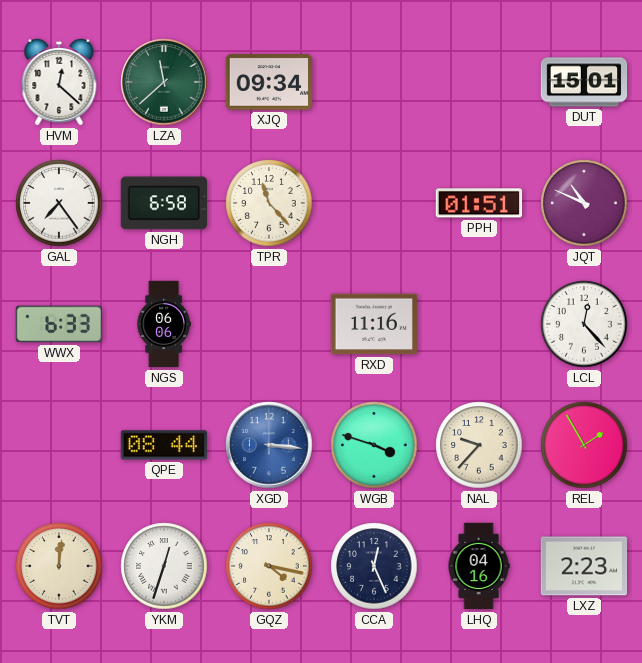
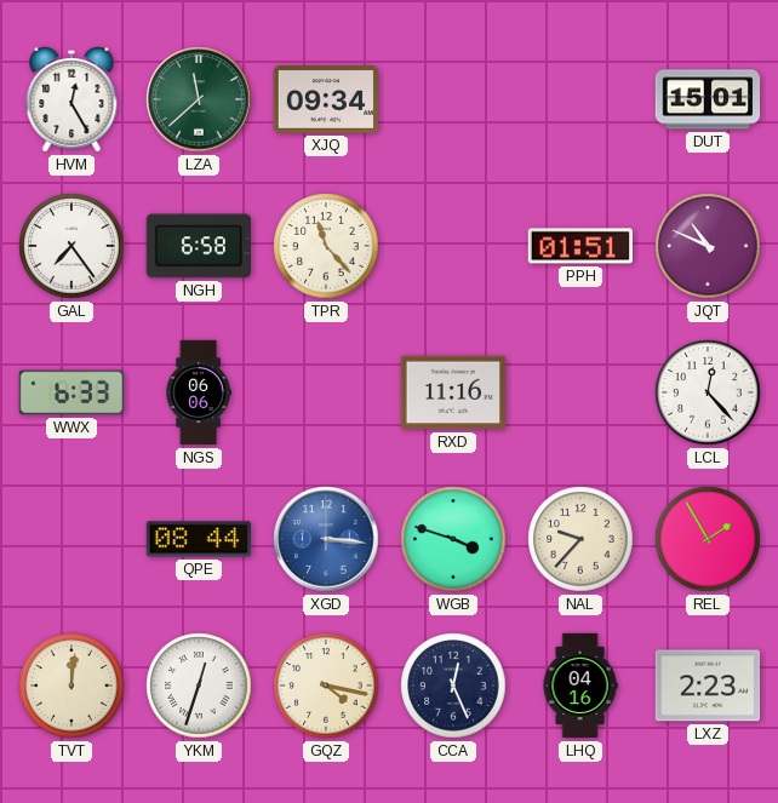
HVM: 12:22 -> 12:25
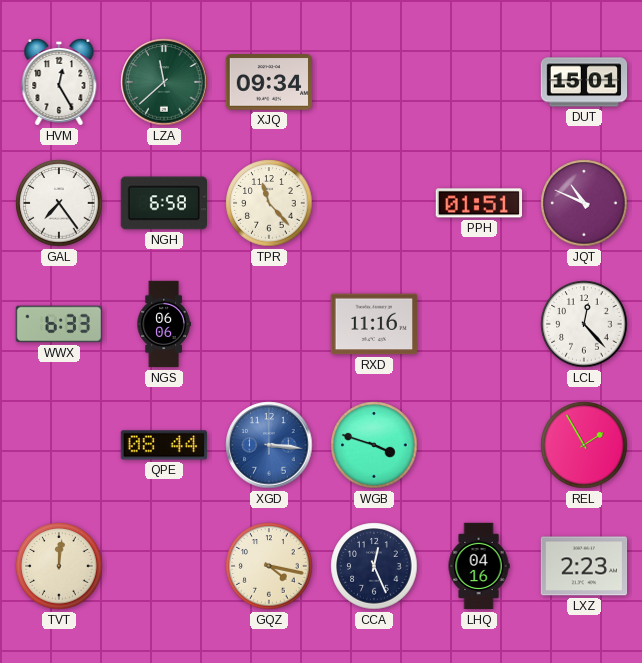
NAL: 9:37 -> none
YKM: 12:33 -> none
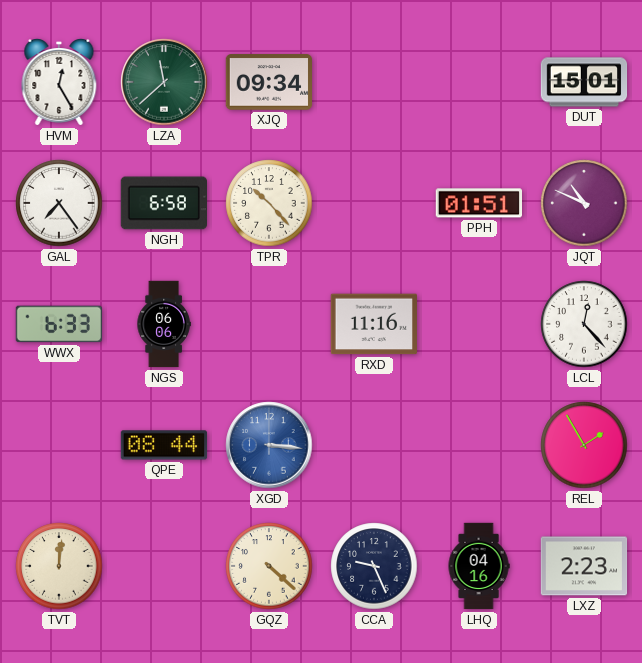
TPR: 11:23 -> 10:23
WGB: 3:48 -> none
GQZ: 4:17 -> 4:22
CCA: 12:26 -> 9:26
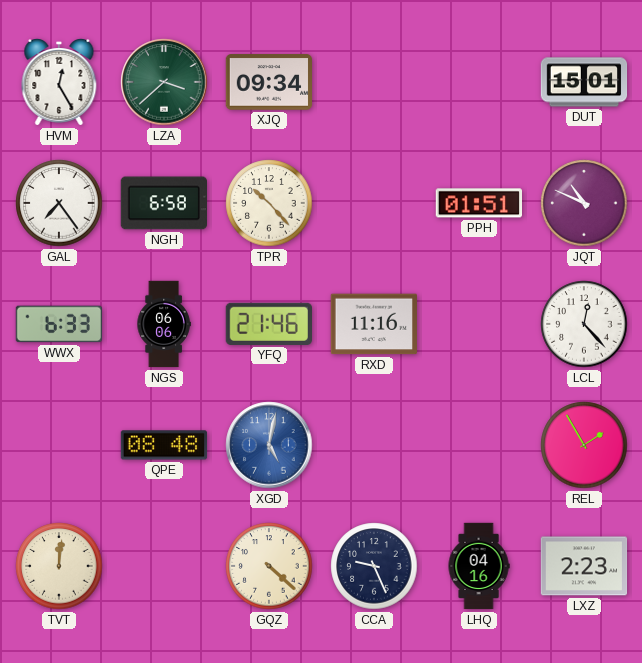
LZA: 11:38 -> 3:38
YFQ: none -> 21:46
QPE: 08:44 -> 08:48
XGD: 3:16 -> 5:02
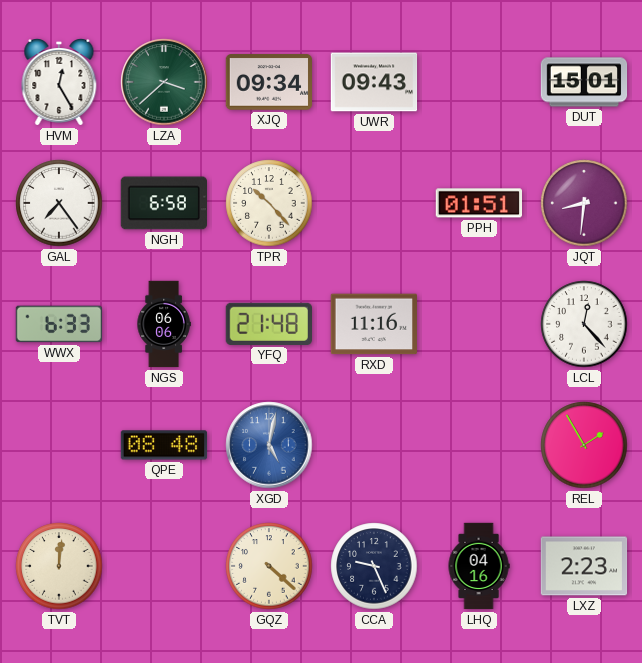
UWR: none -> 09:43
JQT: 10:49 -> 8:31
YFQ: 21:46 -> 21:48
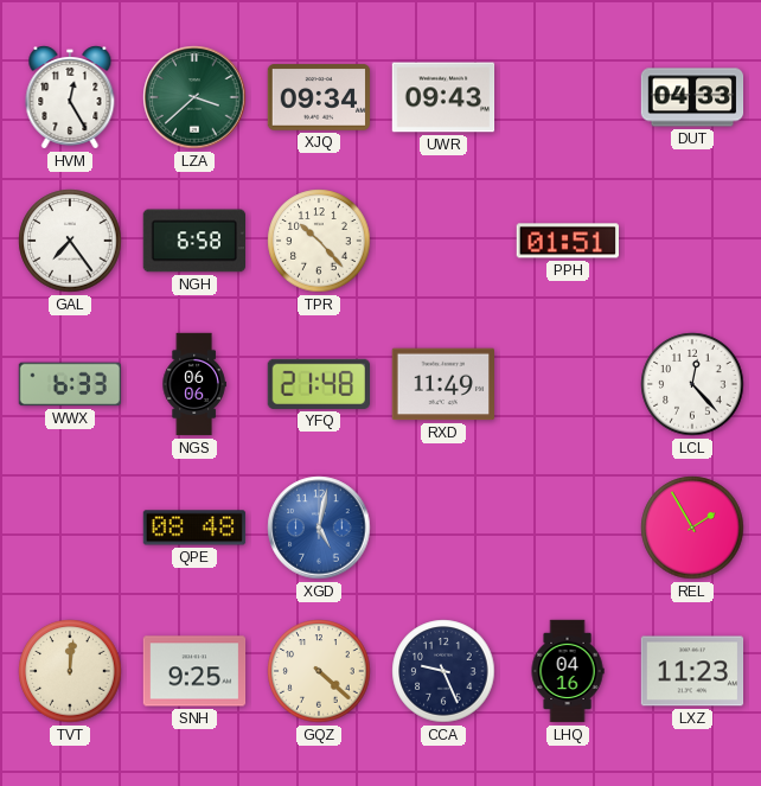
DUT: 15:01 -> 04:33
JQT: 8:31 -> none
RXD: 11:16 -> 11:49
SNH: none -> 9:25
LXZ: 2:23 -> 11:23
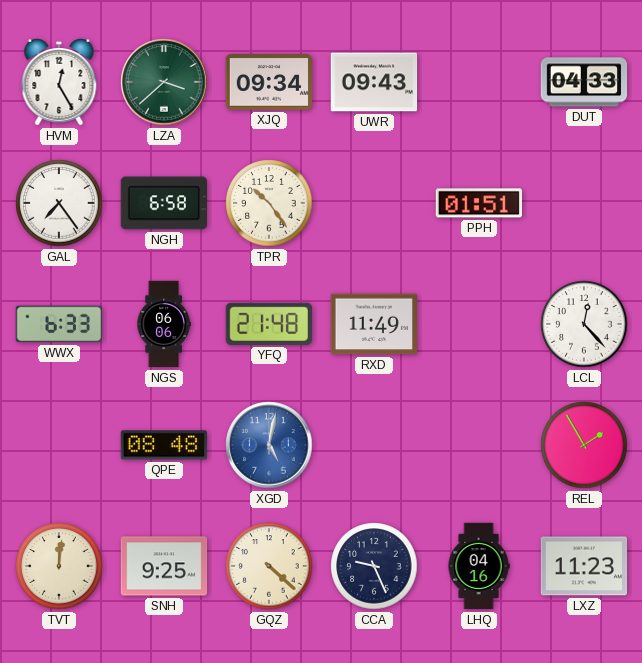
TPR: 10:23 -> 10:24
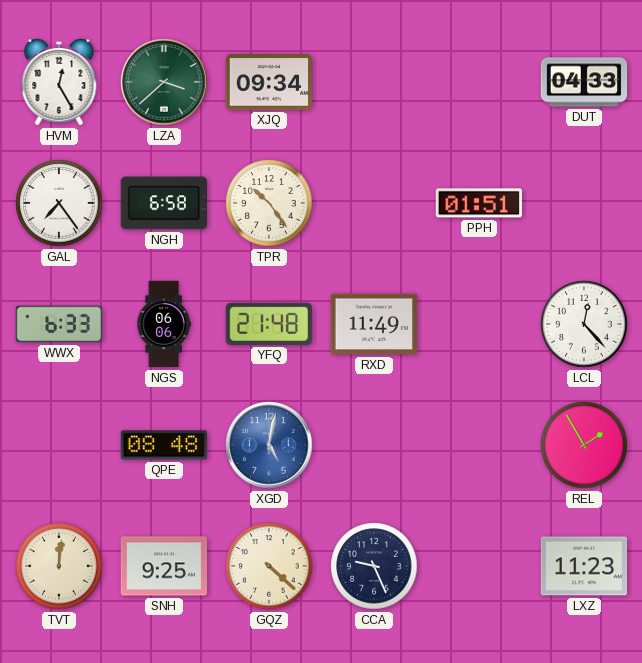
UWR: 09:43 -> none
LHQ: 04:16 -> none
